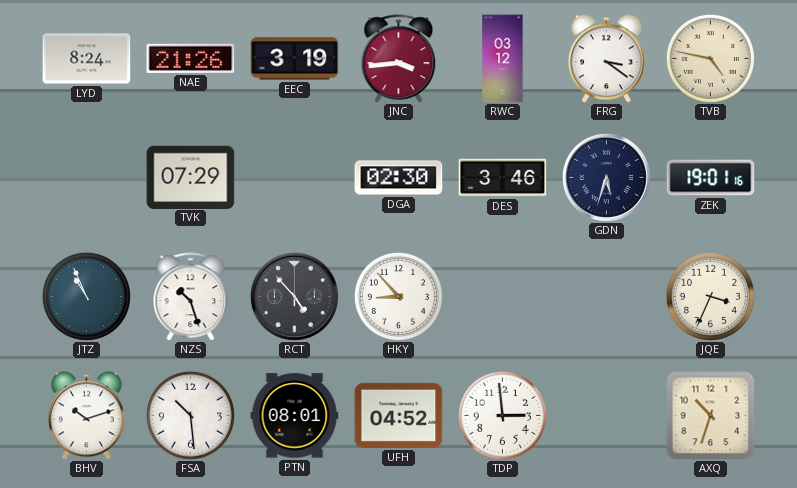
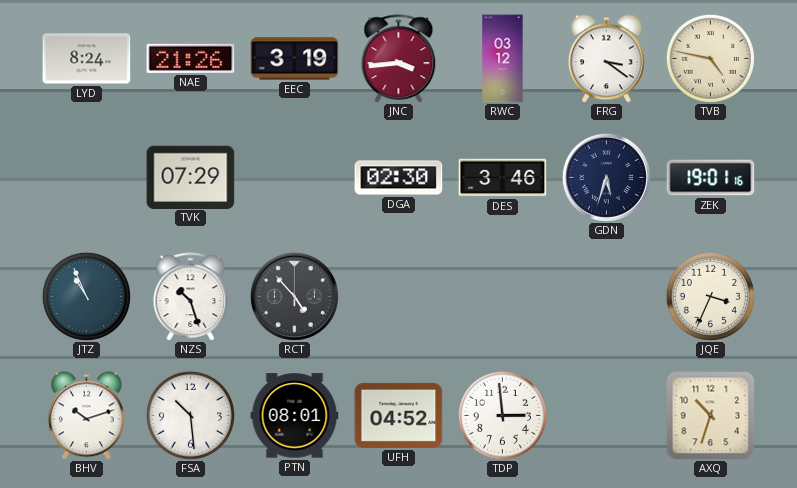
HKY: 8:53 -> none
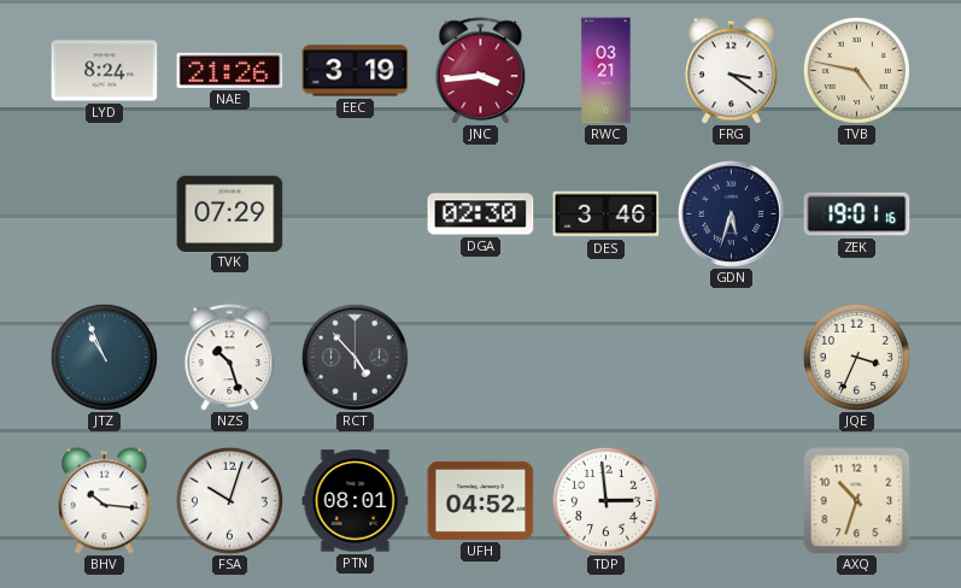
RWC: 03:12 -> 03:21
BHV: 10:12 -> 10:16
FSA: 10:29 -> 10:03
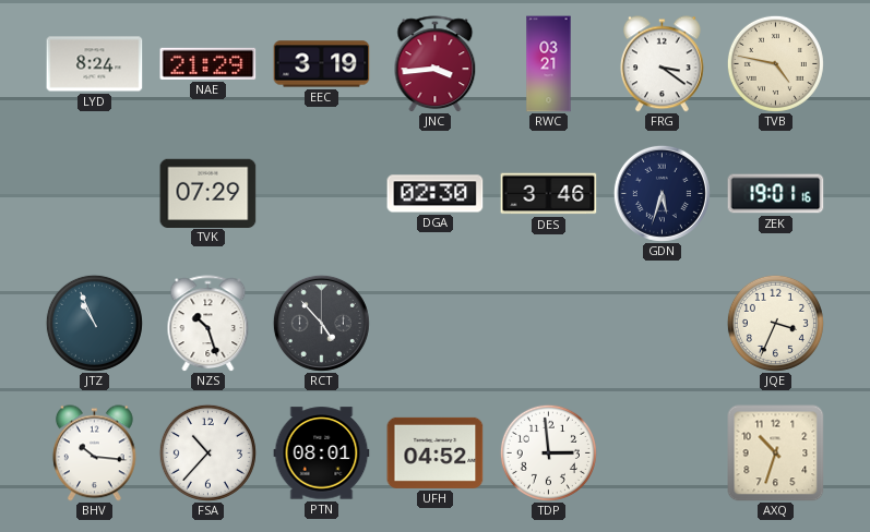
NAE: 21:26 -> 21:29
FSA: 10:03 -> 10:37
